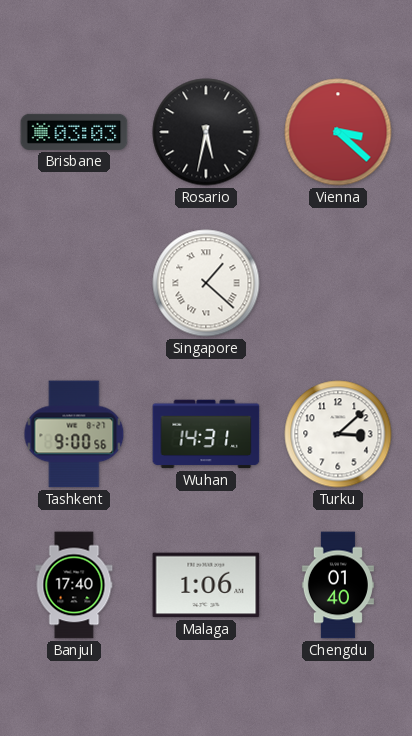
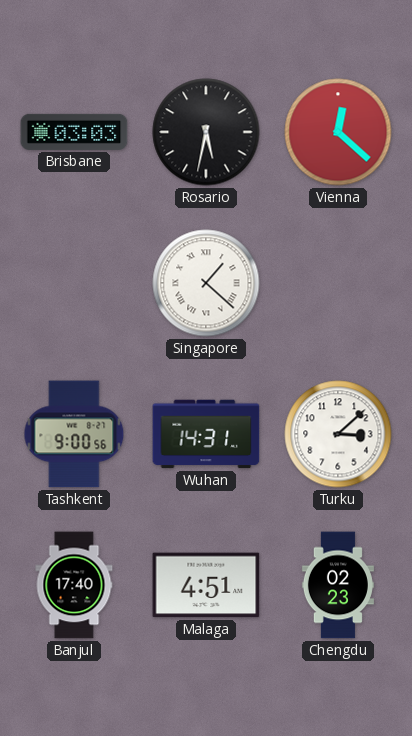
Vienna: 3:22 -> 12:22
Malaga: 1:06 -> 4:51
Chengdu: 01:40 -> 02:23
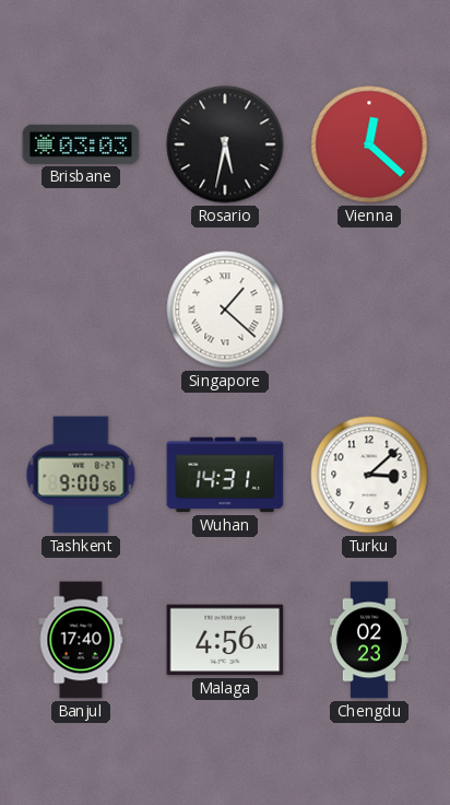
Malaga: 4:51 -> 4:56
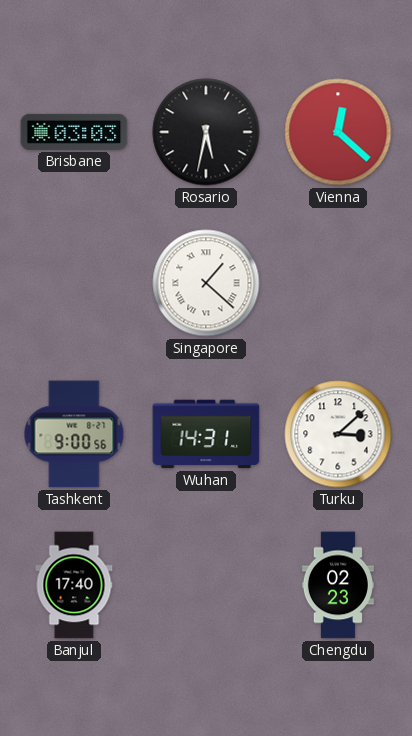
Malaga: 4:56 -> none
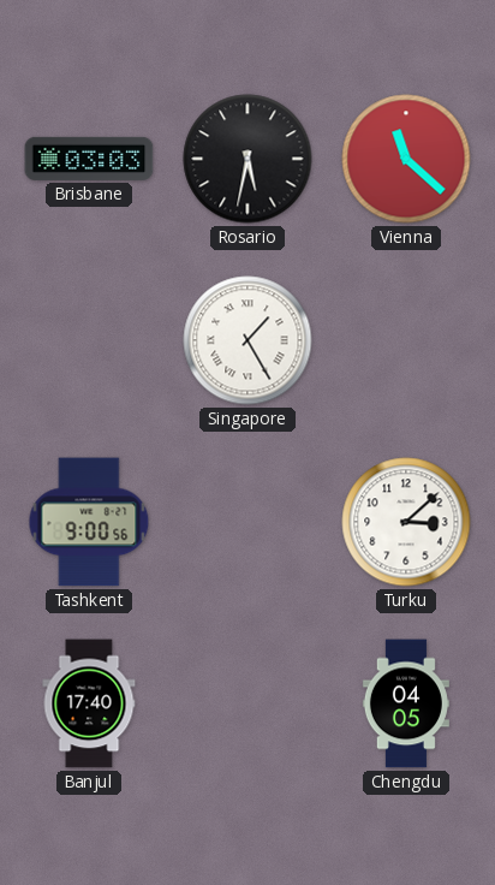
Vienna: 12:22 -> 11:22
Singapore: 1:22 -> 1:25
Wuhan: 14:31 -> none
Chengdu: 02:23 -> 04:05
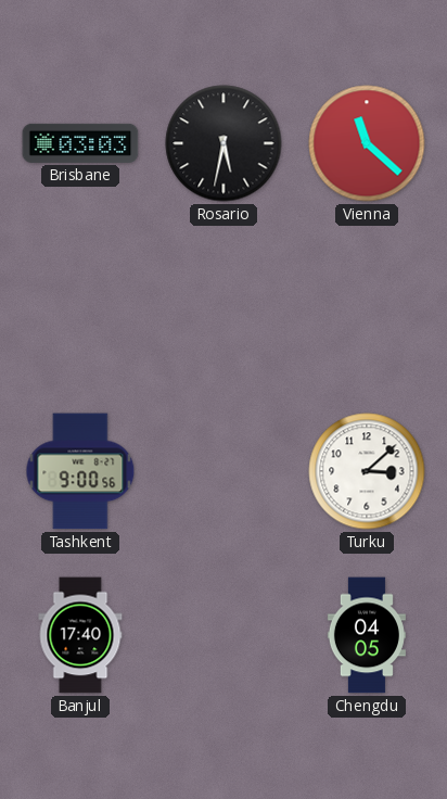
Singapore: 1:25 -> none
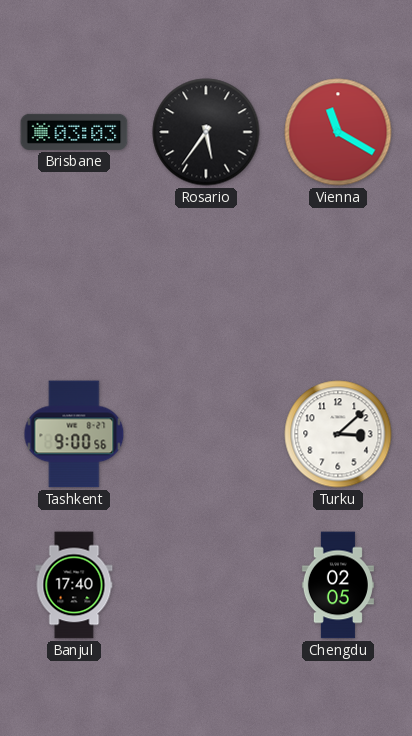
Rosario: 5:32 -> 5:36
Vienna: 11:22 -> 11:20
Chengdu: 04:05 -> 02:05
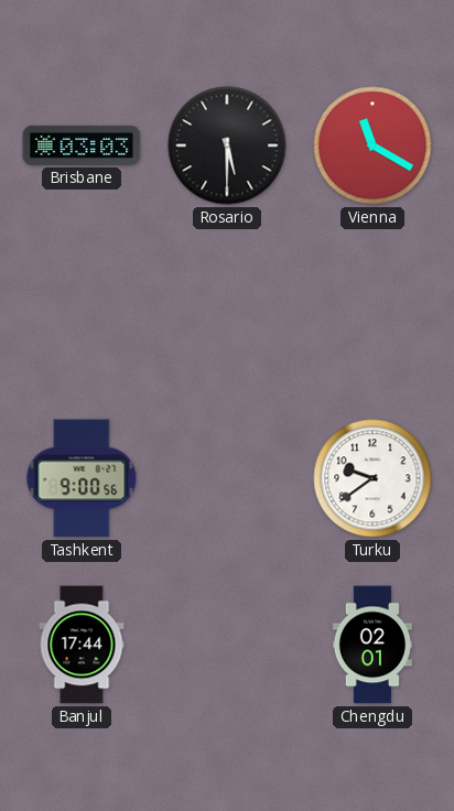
Rosario: 5:36 -> 5:30
Turku: 3:08 -> 9:39
Banjul: 17:40 -> 17:44
Chengdu: 02:05 -> 02:01
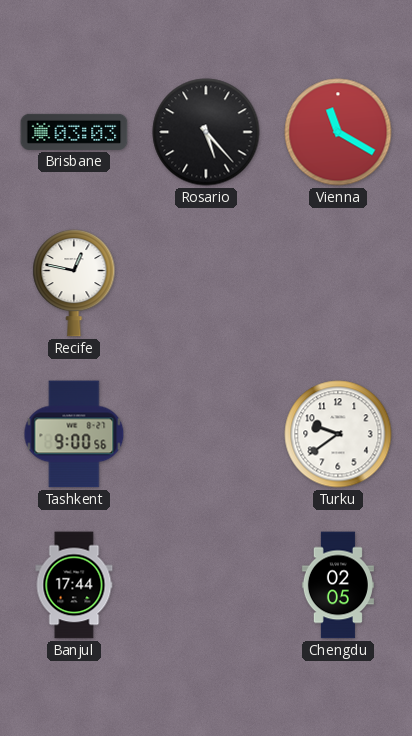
Rosario: 5:30 -> 5:23
Recife: none -> 12:47
Chengdu: 02:01 -> 02:05
